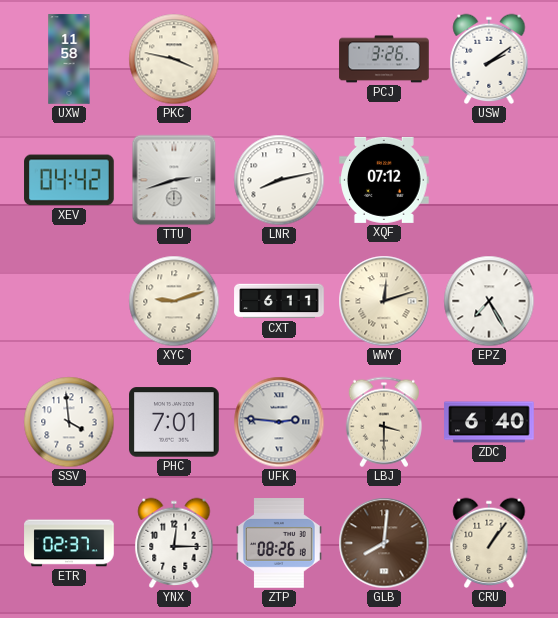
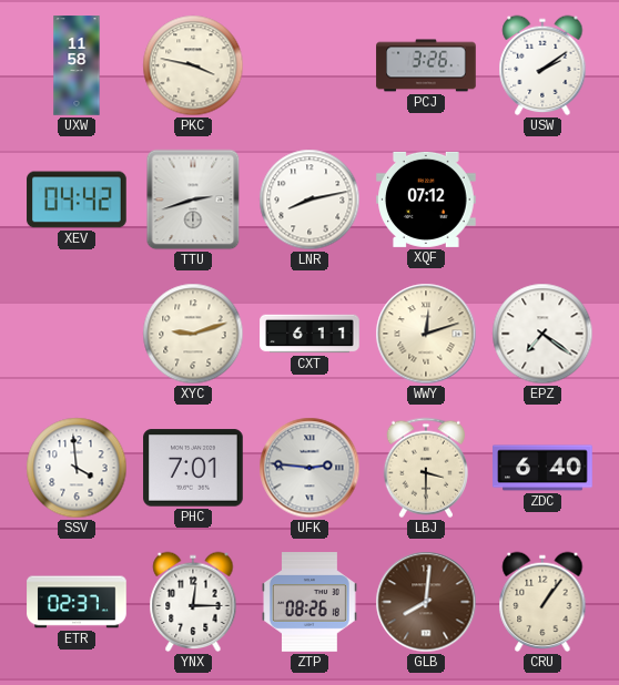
EPZ: 7:25 -> 7:21
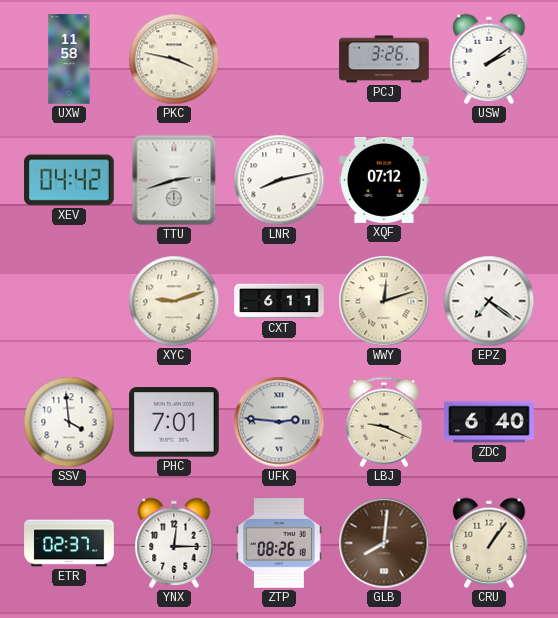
LBJ: 3:30 -> 9:19
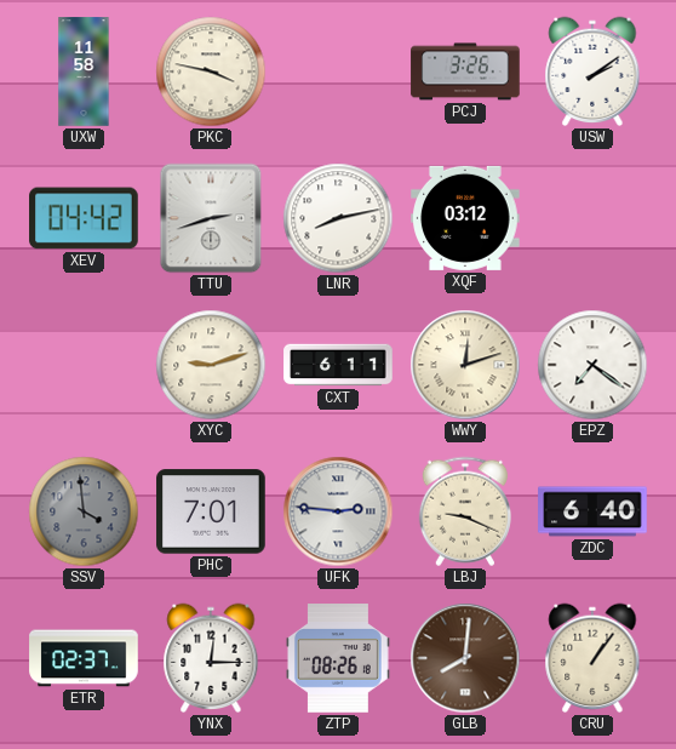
XQF: 07:12 -> 03:12
SSV dial: white -> grey
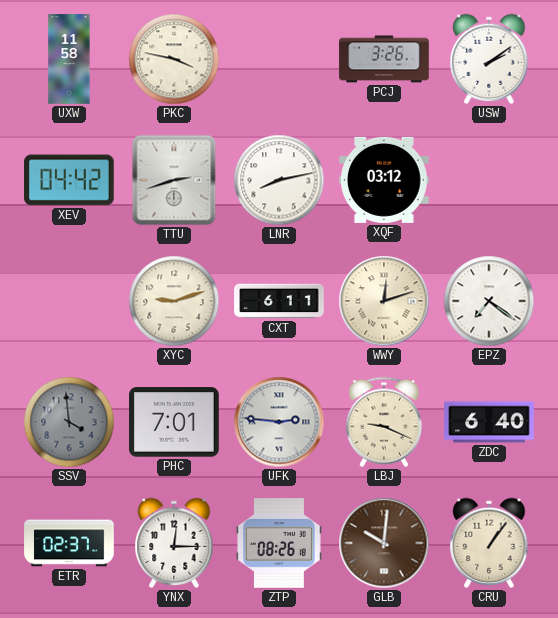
GLB: 8:01 -> 10:01
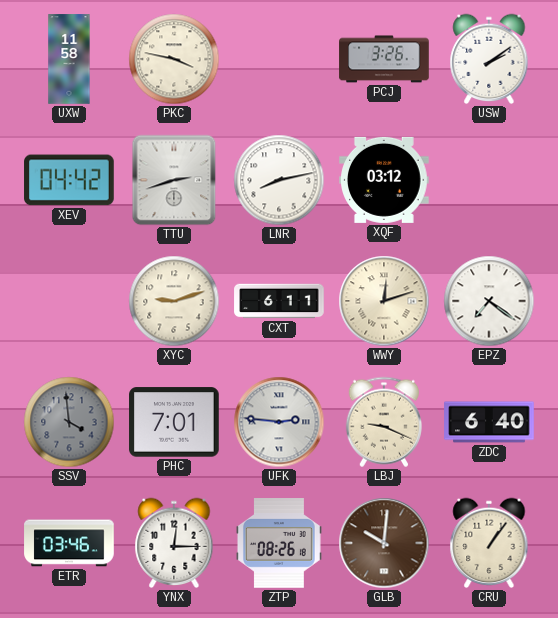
ETR: 02:37 -> 03:46
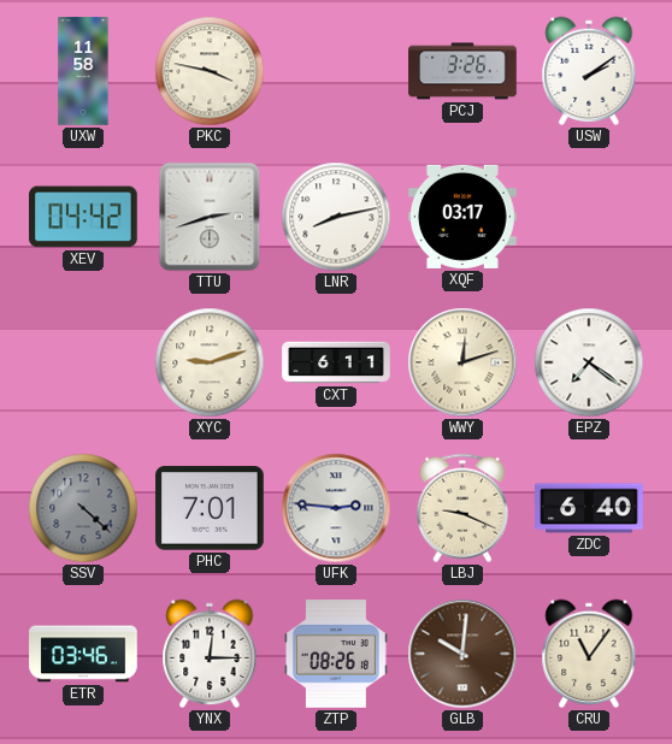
XQF: 03:12 -> 03:17
SSV: 3:59 -> 4:22
CRU: 1:06 -> 11:06
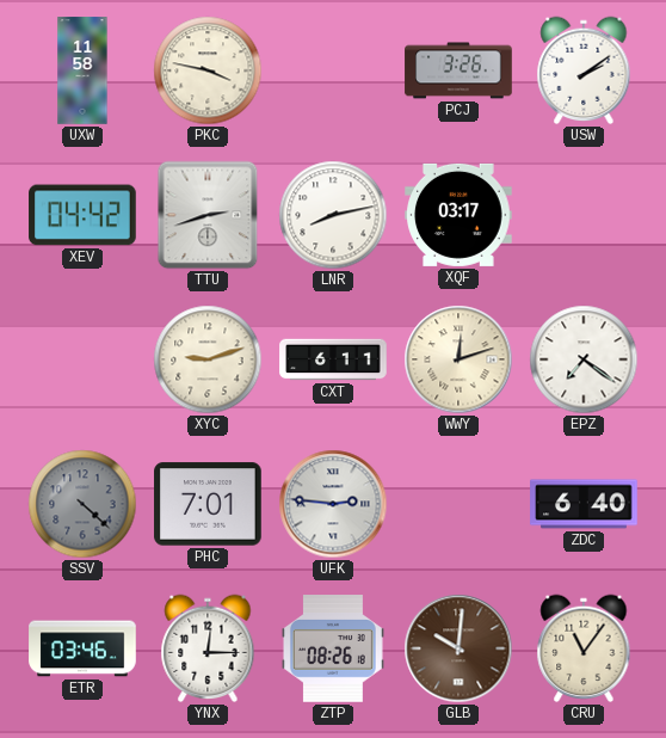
LBJ: 9:19 -> none
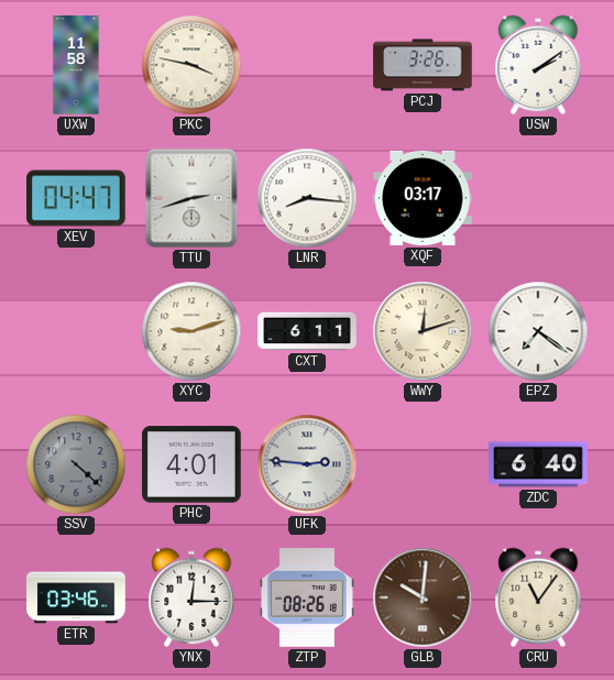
XEV: 04:42 -> 04:47
LNR: 8:13 -> 8:16
PHC: 7:01 -> 4:01
